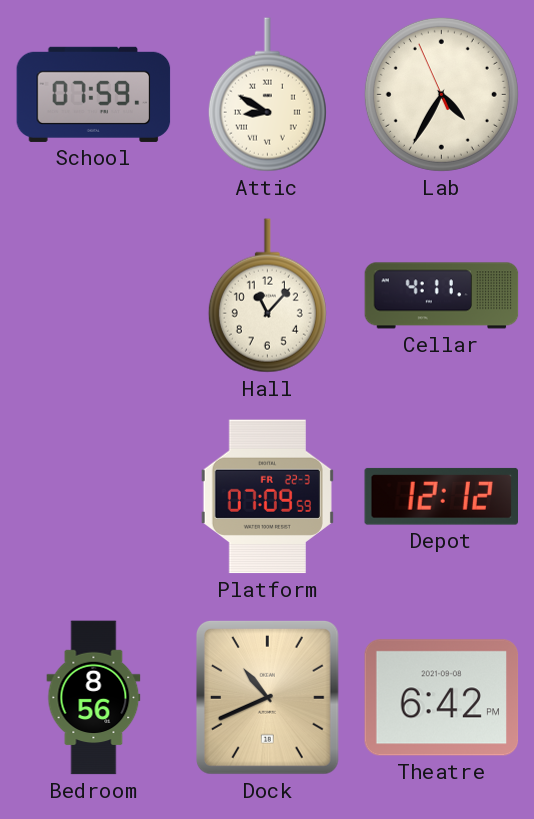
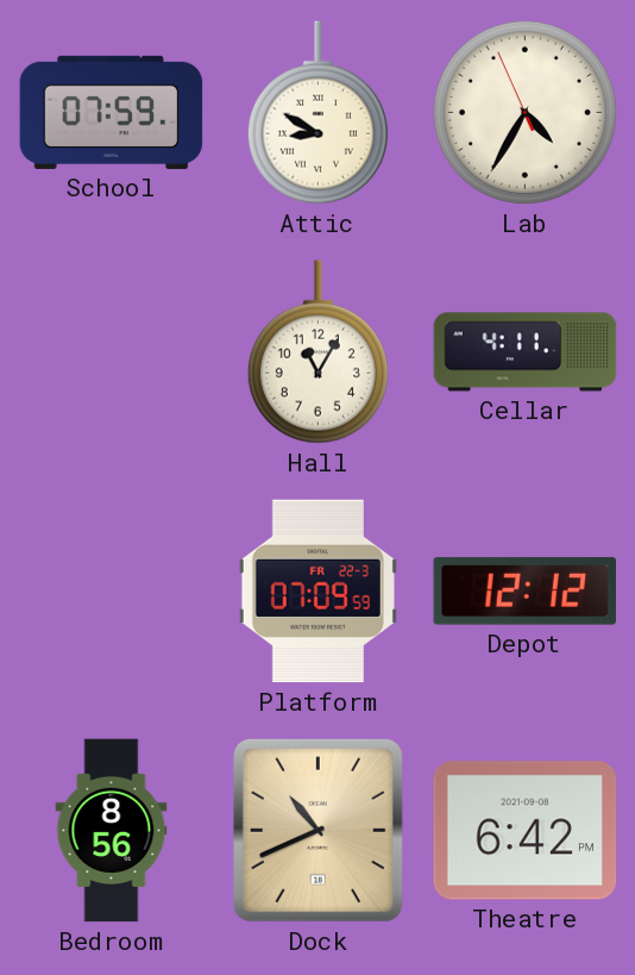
Hall: 11:07 -> 11:05
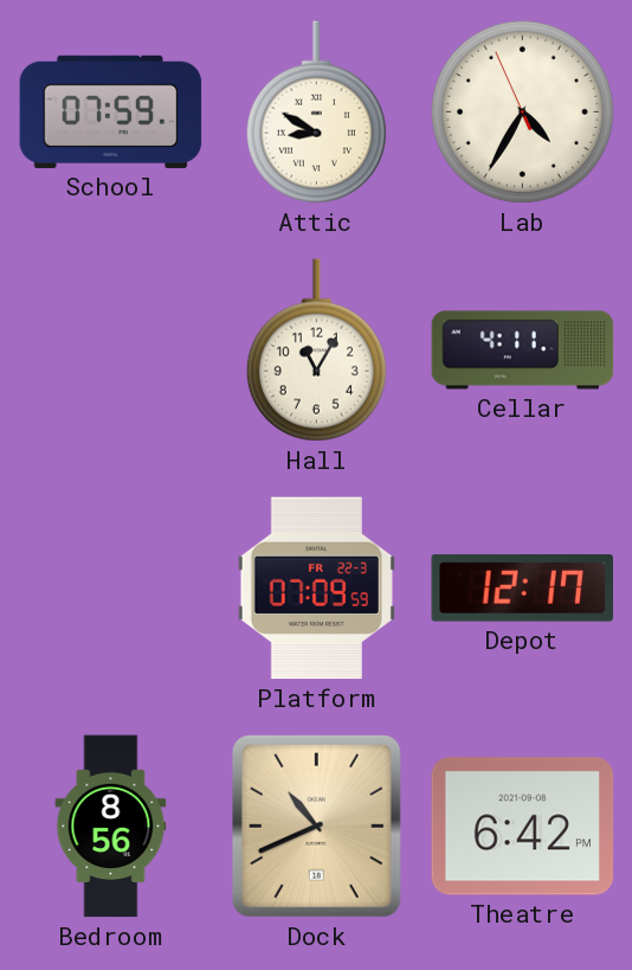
Depot: 12:12 -> 12:17
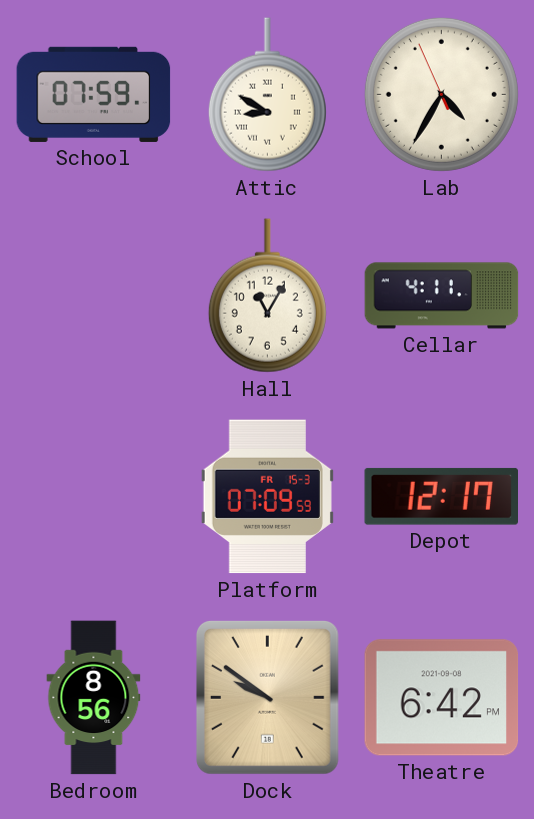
Platform date: FR 22-3 -> FR 15-3
Dock: 10:41 -> 9:51
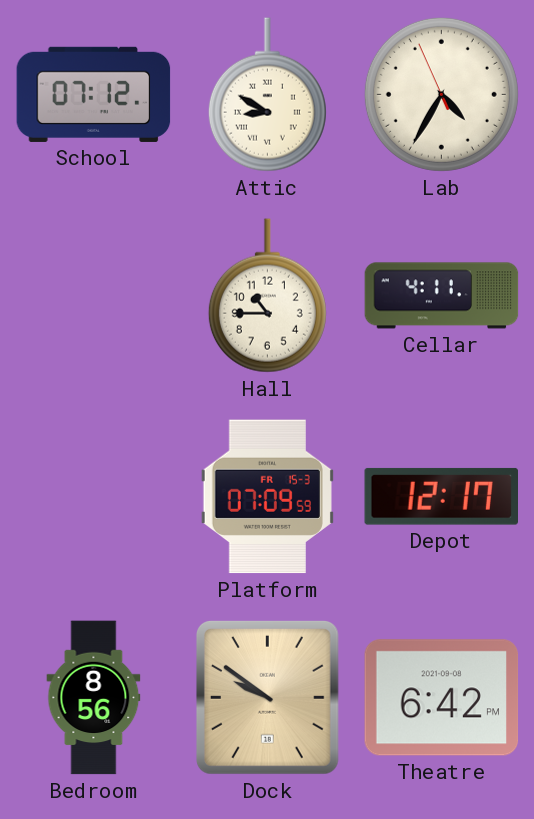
School: 07:59 -> 07:12
Hall: 11:05 -> 10:45
